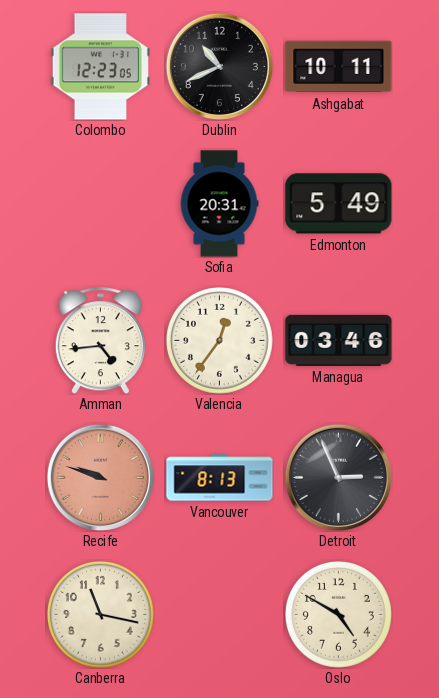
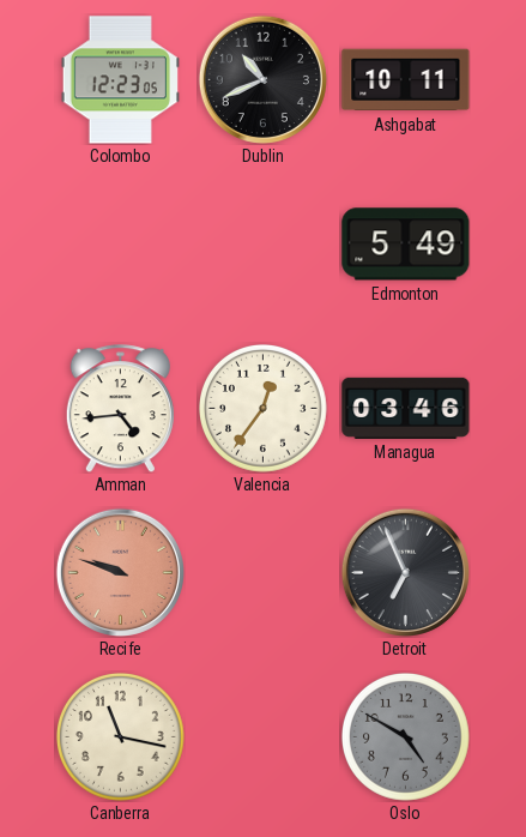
Sofia: 20:31 -> none
Vancouver: 8:13 -> none
Detroit: 2:56 -> 6:56
Oslo dial: cream -> grey
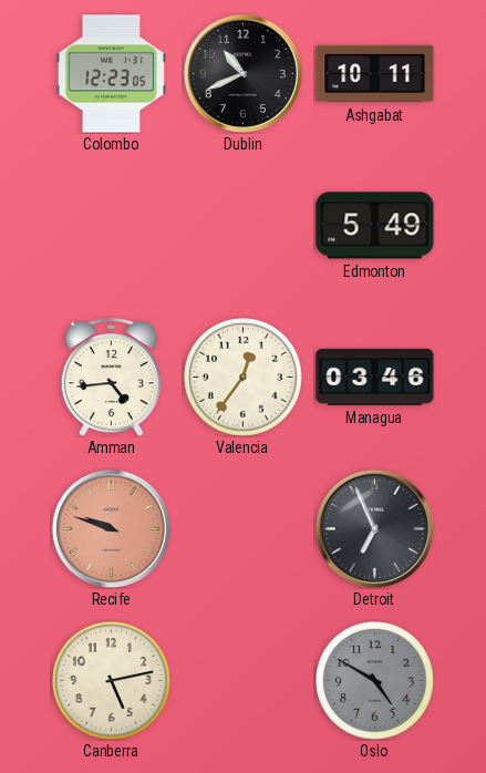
Canberra: 11:17 -> 5:13
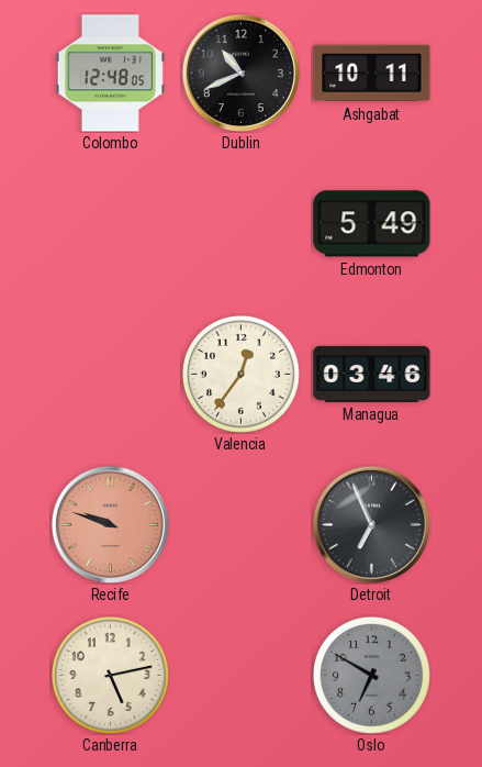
Colombo: 12:23 -> 12:48
Amman: 4:44 -> none
Oslo: 4:50 -> 6:50
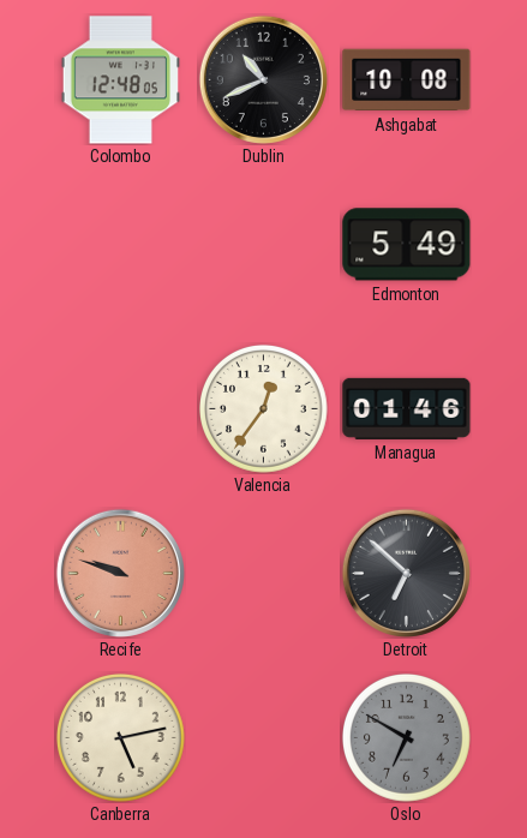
Ashgabat: 10:11 -> 10:08
Managua: 03:46 -> 01:46
Detroit: 6:56 -> 6:52
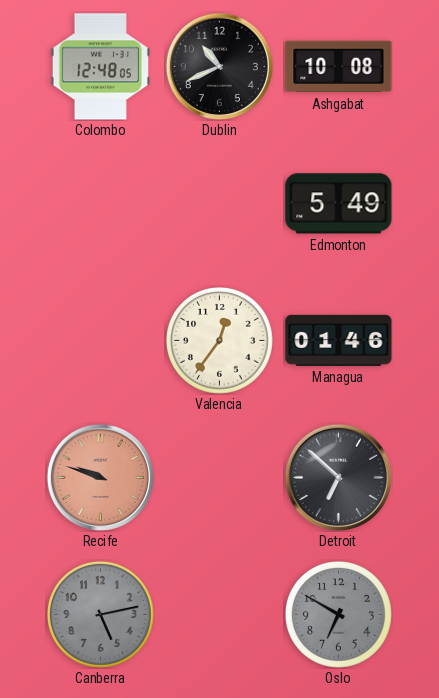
Canberra dial: cream -> grey
